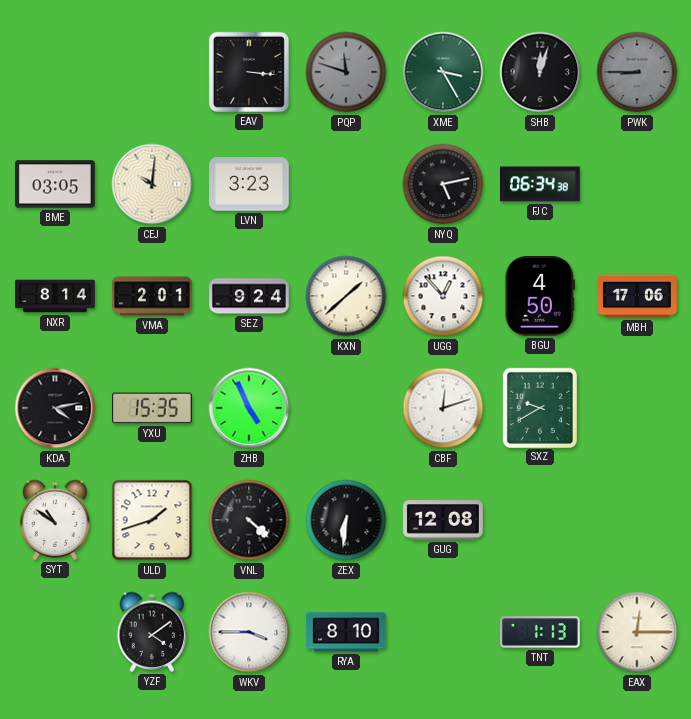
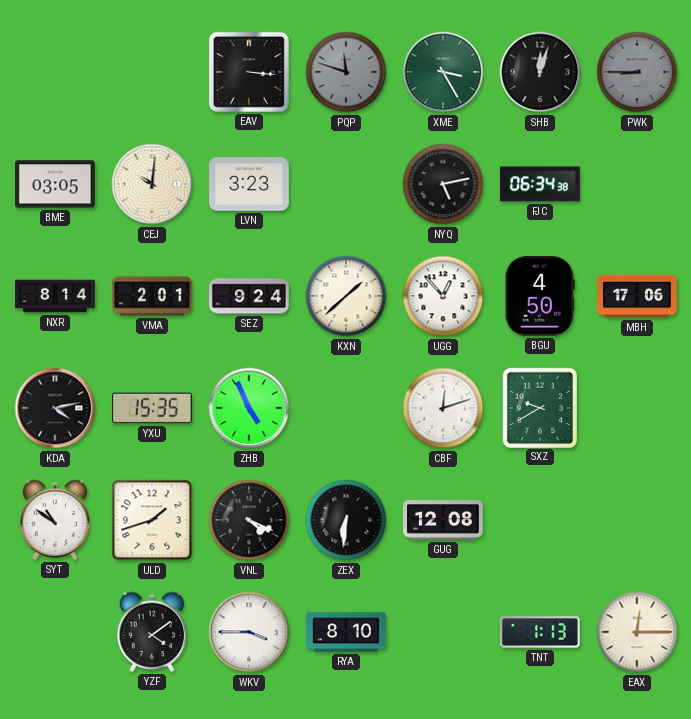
VNL: 4:22 -> 4:19
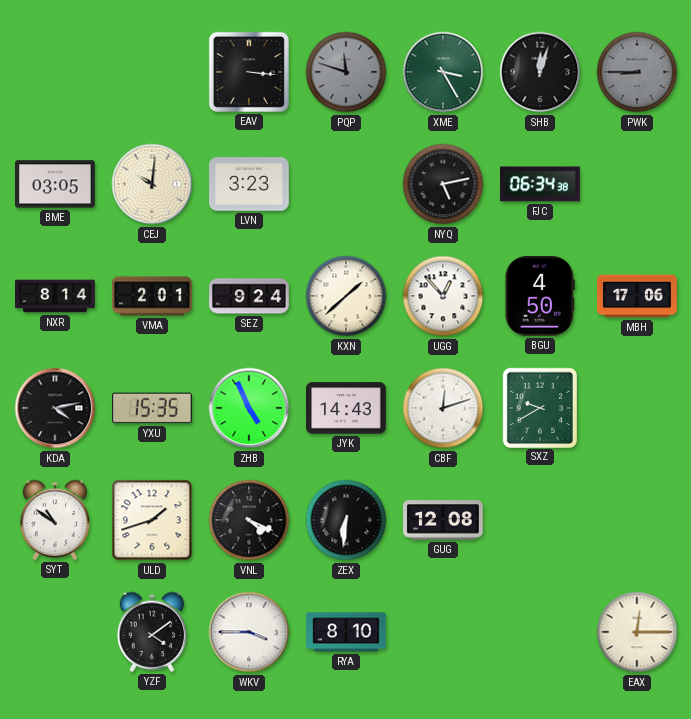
JYK: none -> 14:43
TNT: 1:13 -> none
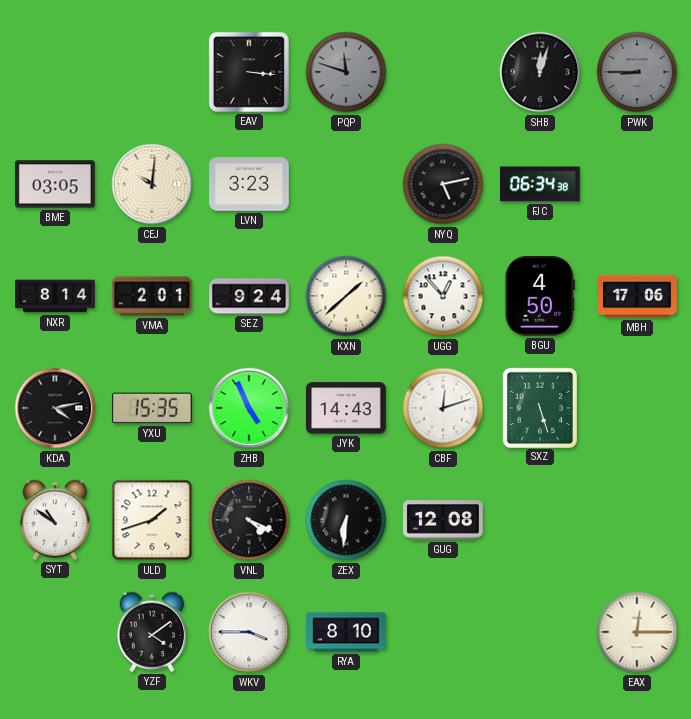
XME: 3:25 -> none
SXZ: 9:40 -> 5:27
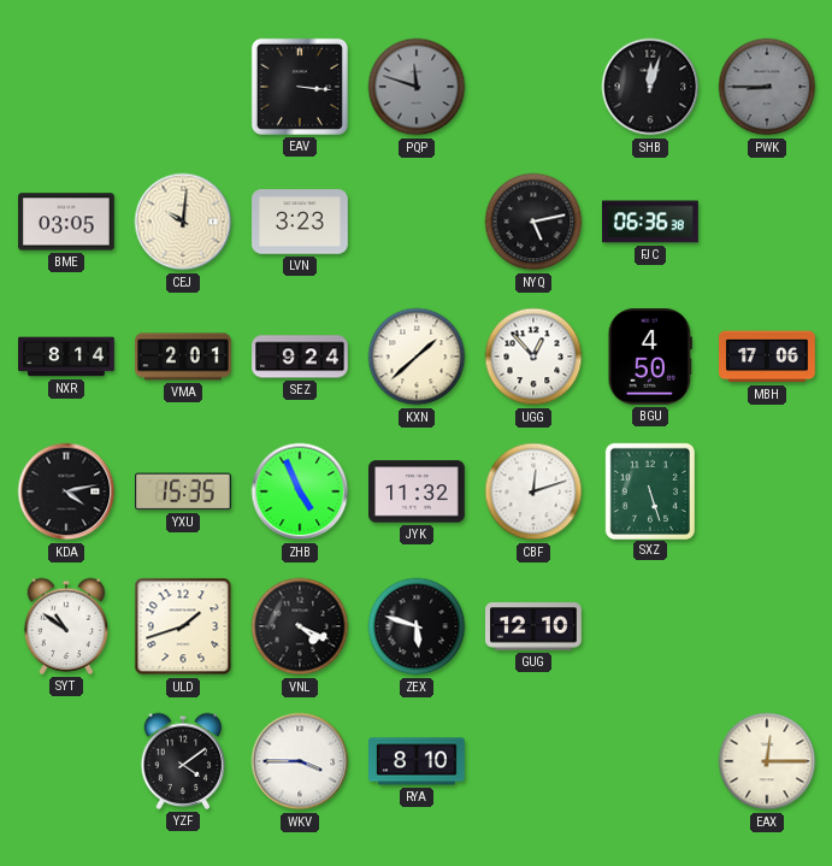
FJC: 06:34 -> 06:36
JYK: 14:43 -> 11:32
ZEX: 6:31 -> 5:48
GUG: 12:08 -> 12:10
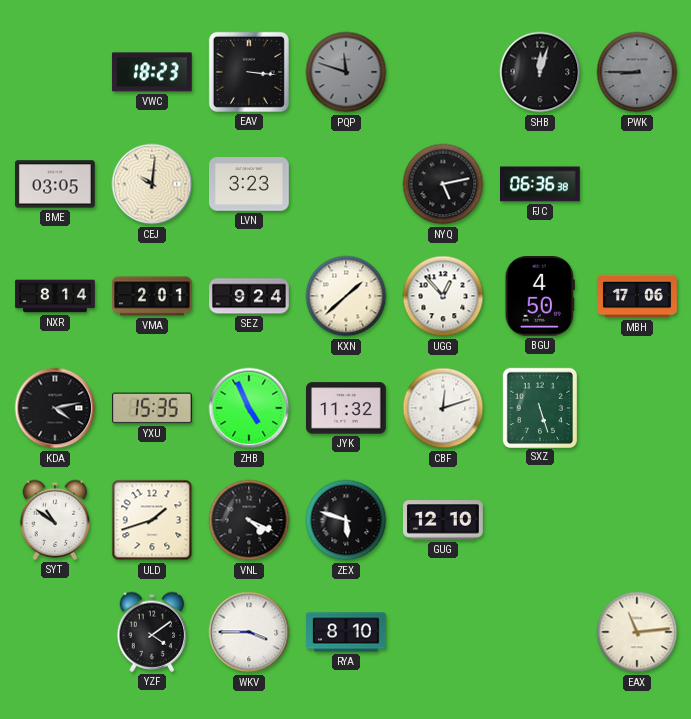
VWC: none -> 18:23
EAX: 12:15 -> 11:14
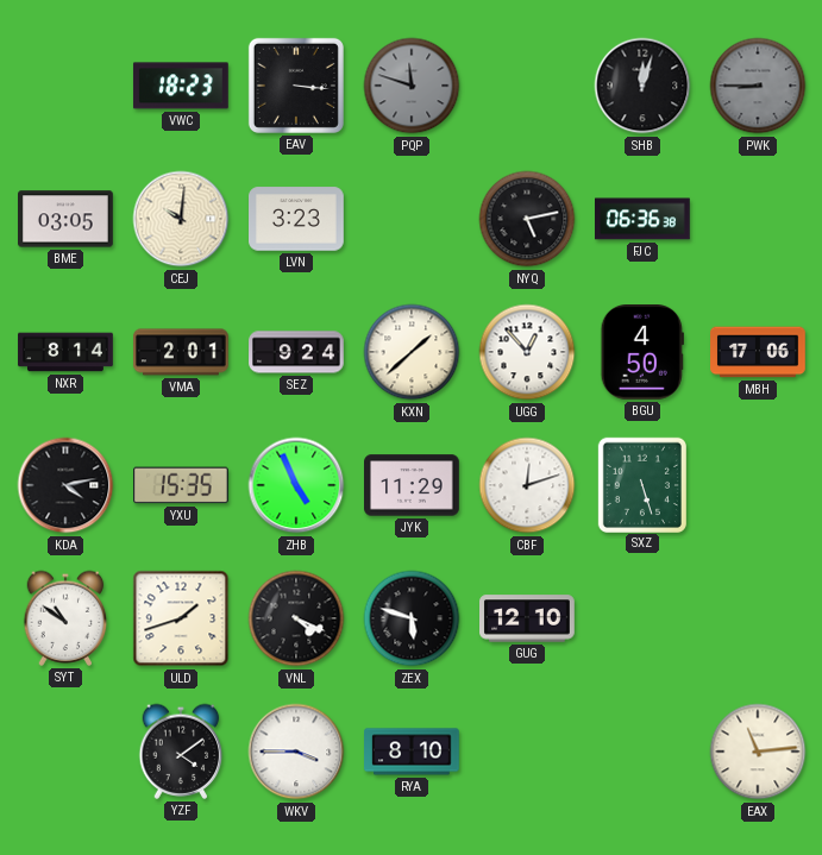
JYK: 11:32 -> 11:29
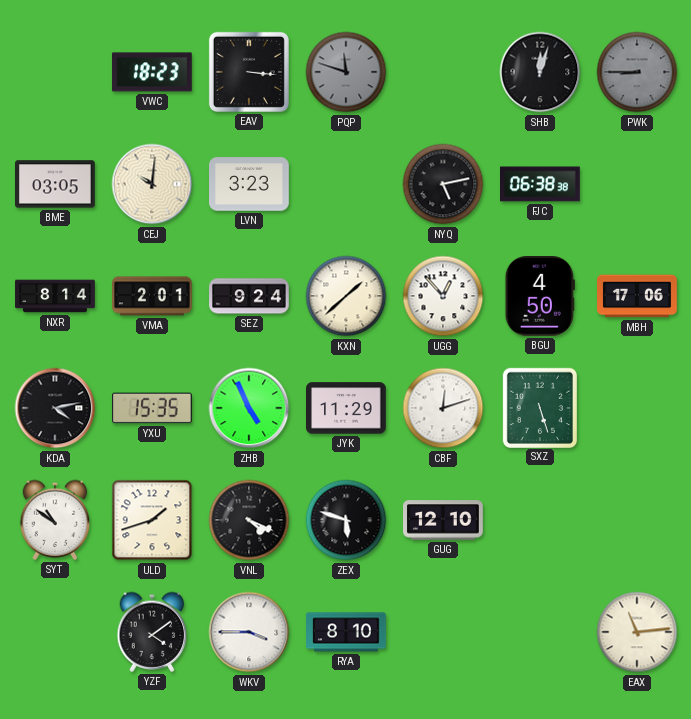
FJC: 06:36 -> 06:38
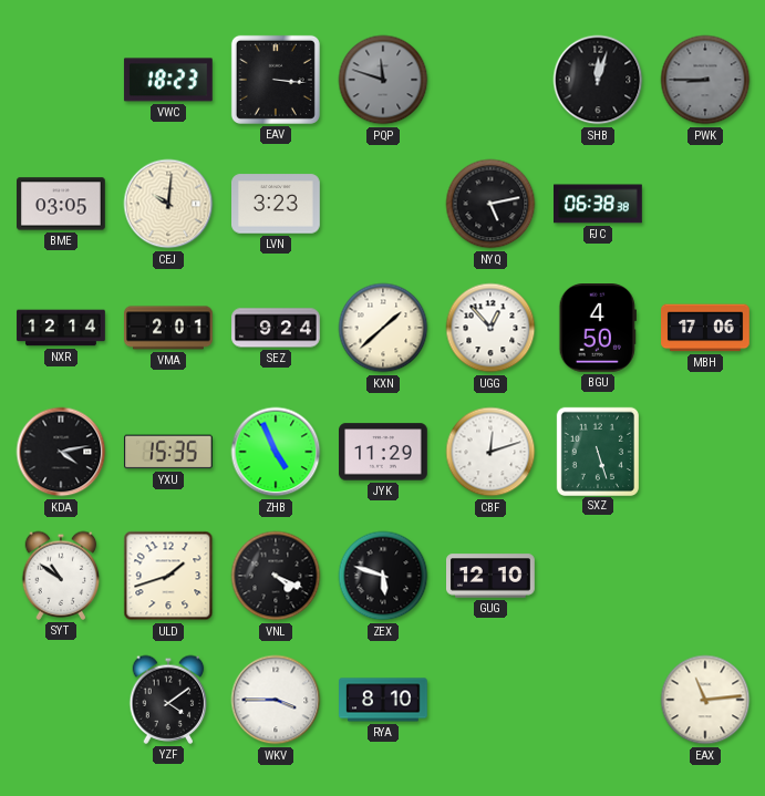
NXR: 8:14 -> 12:14
